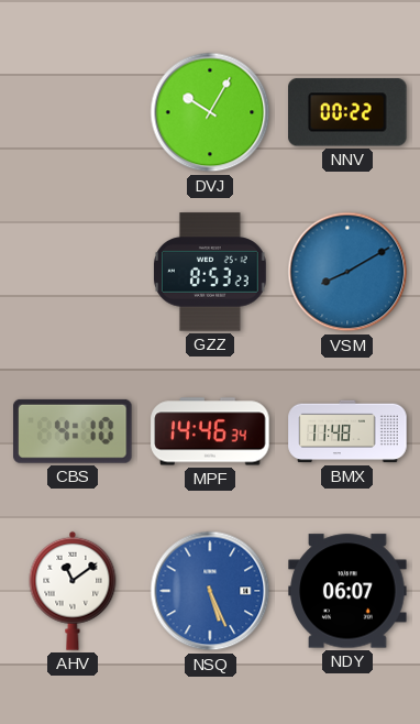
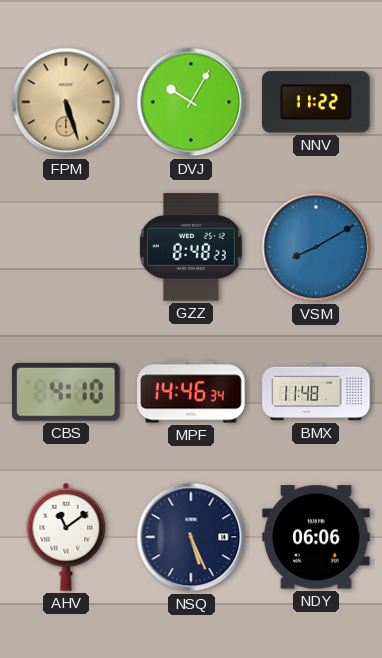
FPM: none -> 5:27
NNV: 00:22 -> 11:22
GZZ: 8:53 -> 8:48
NSQ dial: blue -> navy
NDY: 06:07 -> 06:06
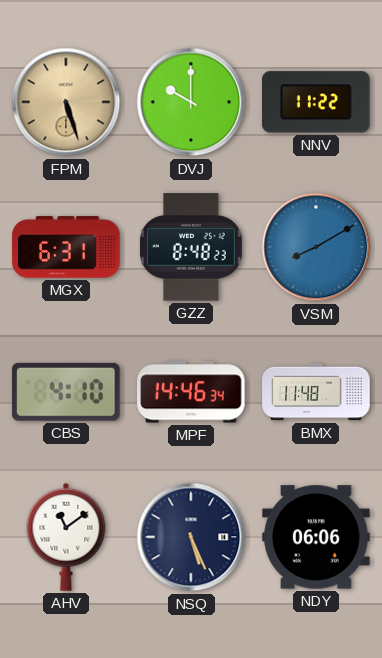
DVJ: 10:05 -> 10:00
MGX: none -> 6:31
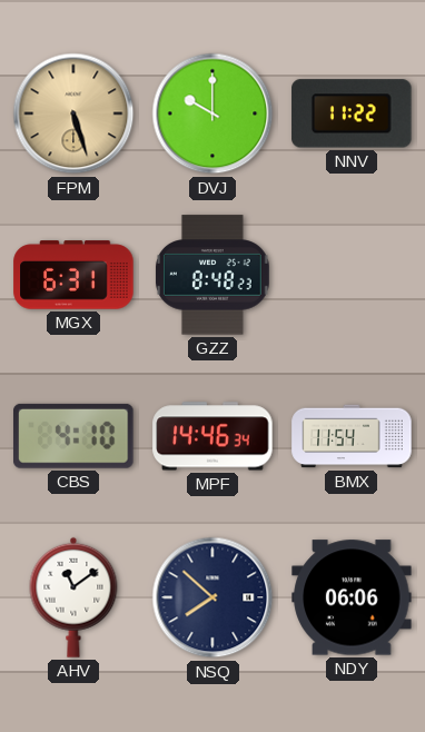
VSM: 8:10 -> none
BMX: 11:48 -> 11:54
NSQ: 5:26 -> 7:52
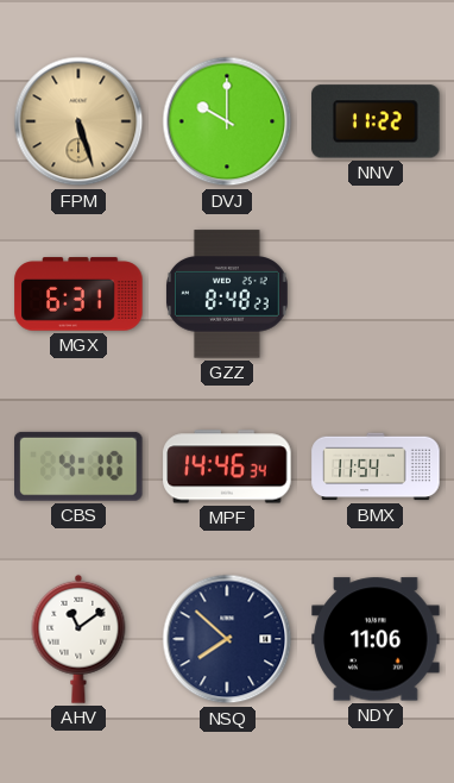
NDY: 06:06 -> 11:06
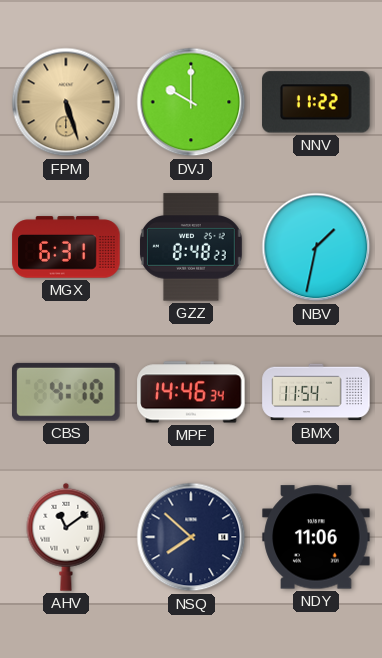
NBV: none -> 1:32
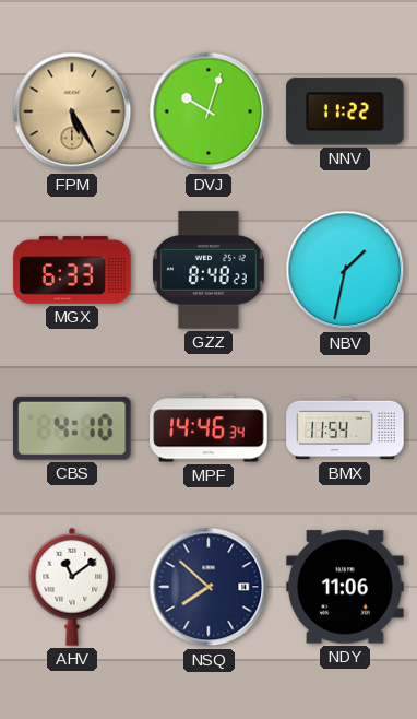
FPM: 5:27 -> 5:25
DVJ: 10:00 -> 10:03
MGX: 6:31 -> 6:33
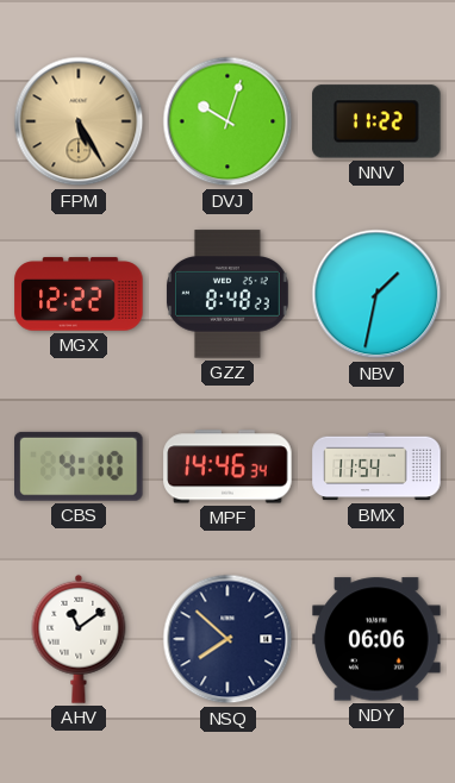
MGX: 6:33 -> 12:22
NDY: 11:06 -> 06:06
